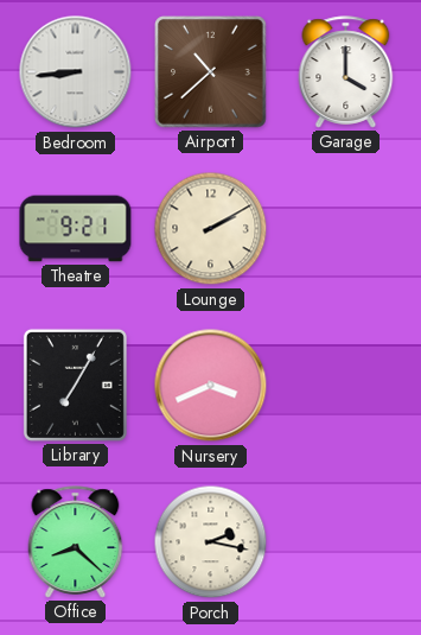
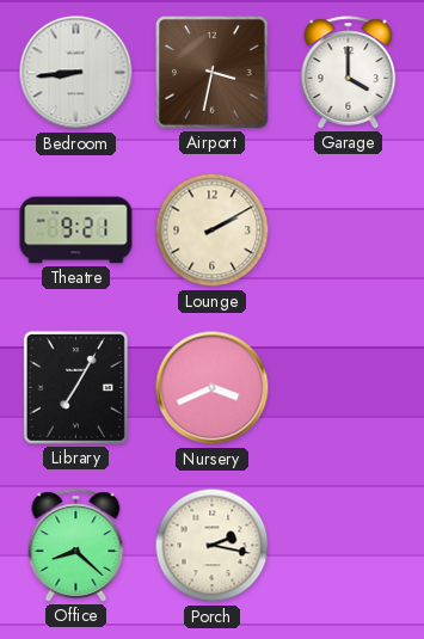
Airport: 10:38 -> 3:32
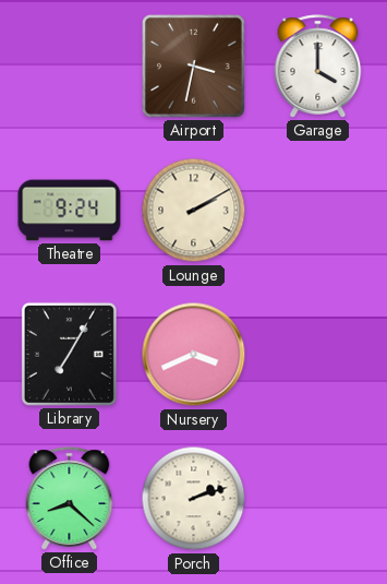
Bedroom: 8:44 -> none
Theatre: 9:21 -> 9:24
Porch: 2:17 -> 2:12
